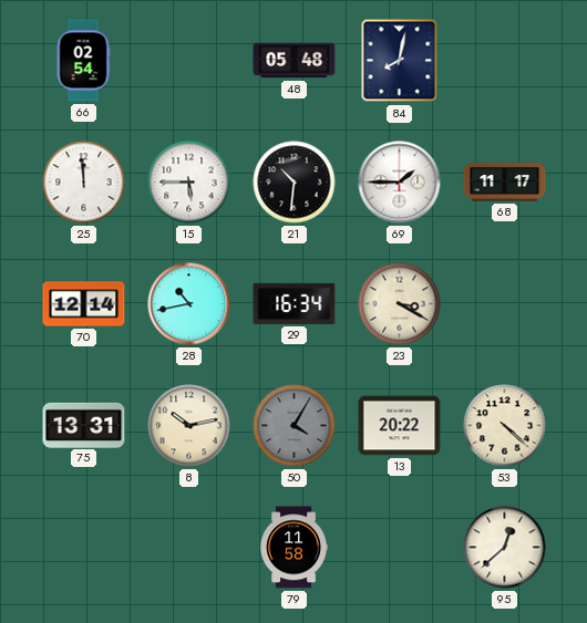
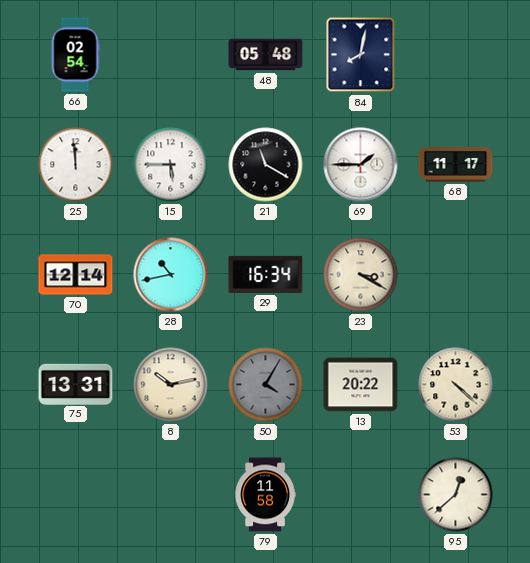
21: 10:31 -> 11:20
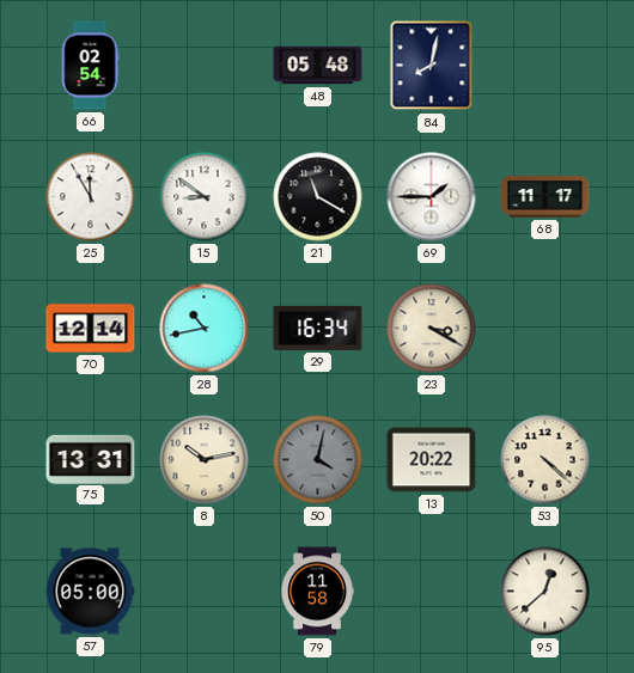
25: 11:59 -> 11:55
15: 5:45 -> 8:51
50: 4:05 -> 4:02
57: none -> 05:00
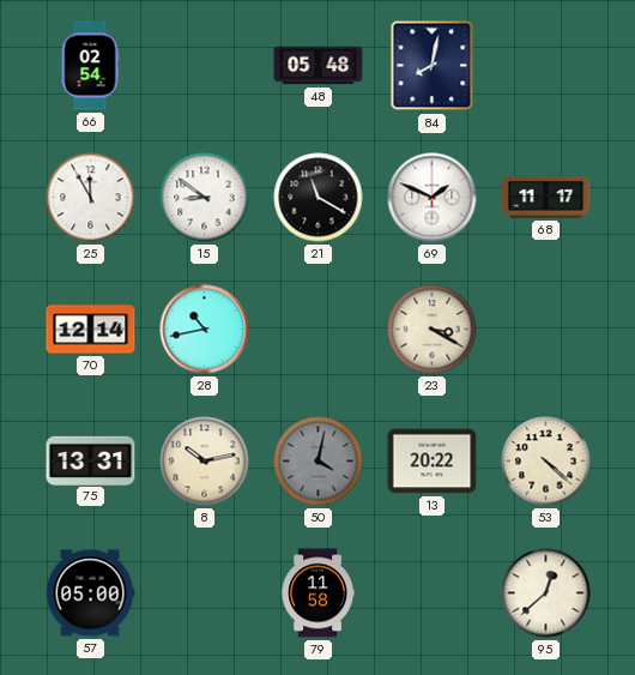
69: 1:45 -> 1:49
29: 16:34 -> none
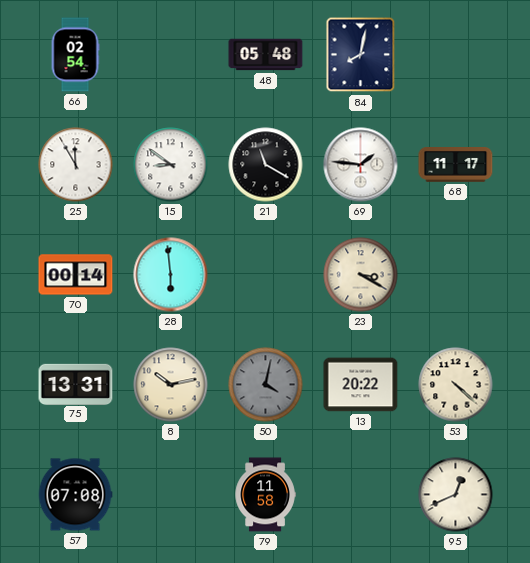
69: 1:49 -> 1:46
70: 12:14 -> 00:14
28: 10:43 -> 5:59
57: 05:00 -> 07:08
95: 12:38 -> 12:41
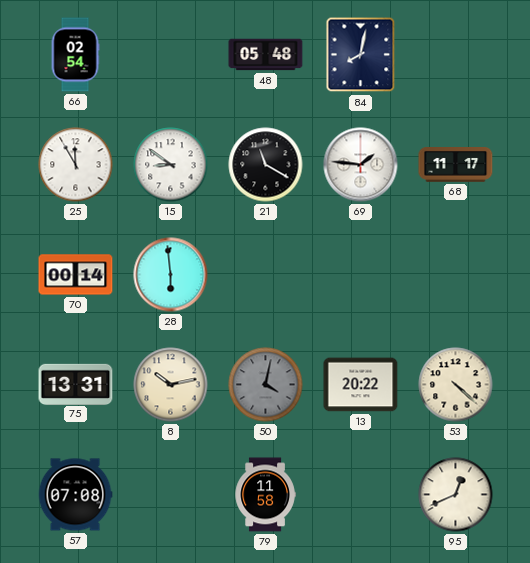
23: 3:20 -> none
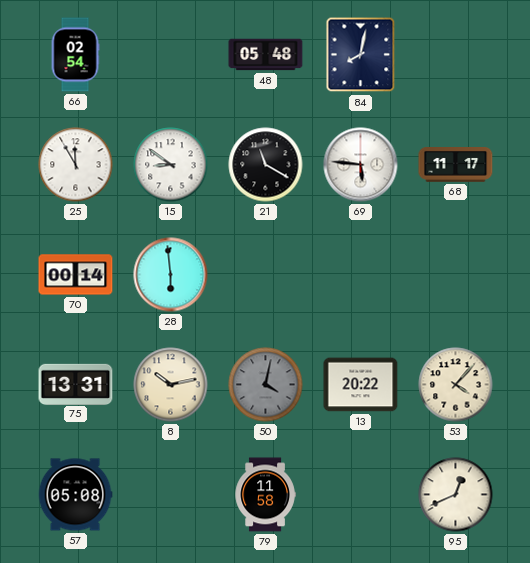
69: 1:46 -> 5:46
53: 4:22 -> 4:07
57: 07:08 -> 05:08
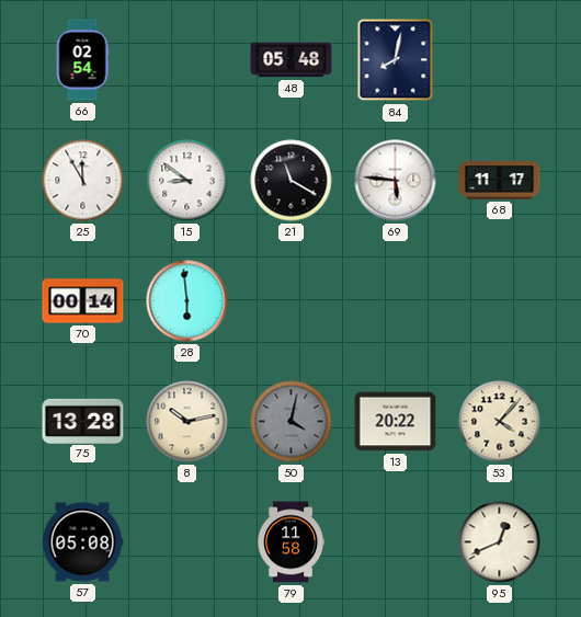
75: 13:31 -> 13:28
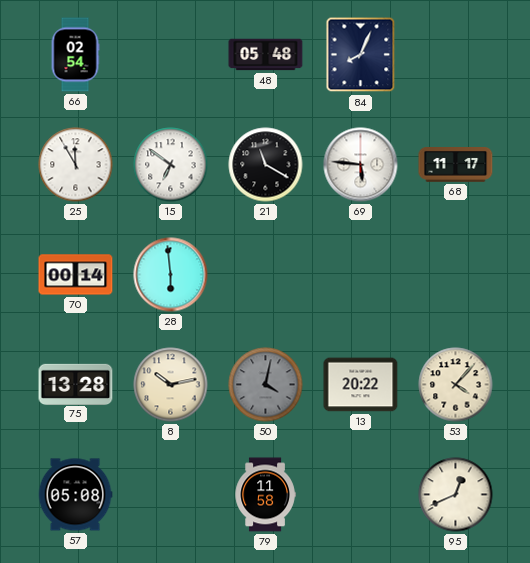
84: 8:02 -> 8:04
15: 8:51 -> 6:51
